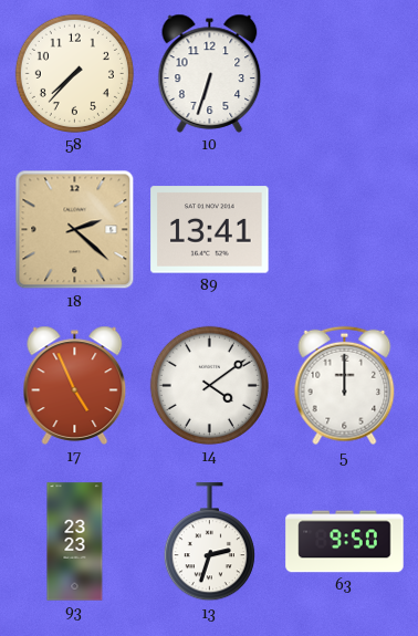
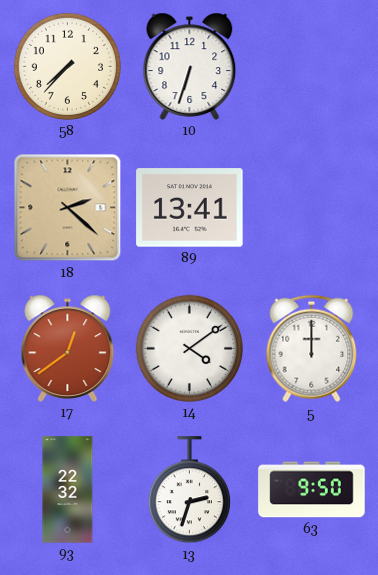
17: 4:56 -> 12:39
93: 23:23 -> 22:32
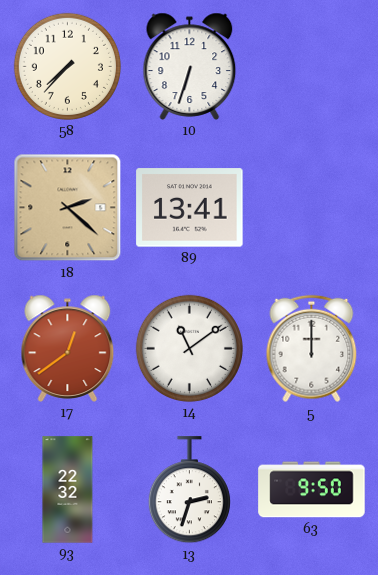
14: 4:09 -> 11:09
